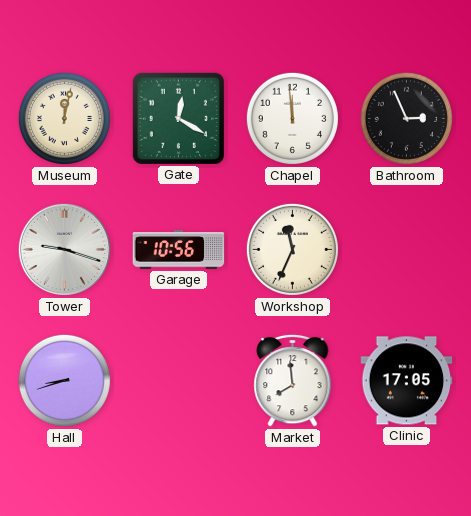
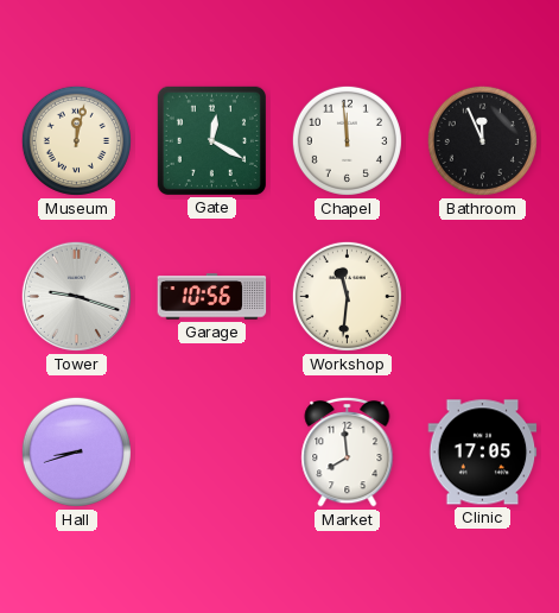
Bathroom: 2:56 -> 11:56
Workshop: 11:34 -> 11:31
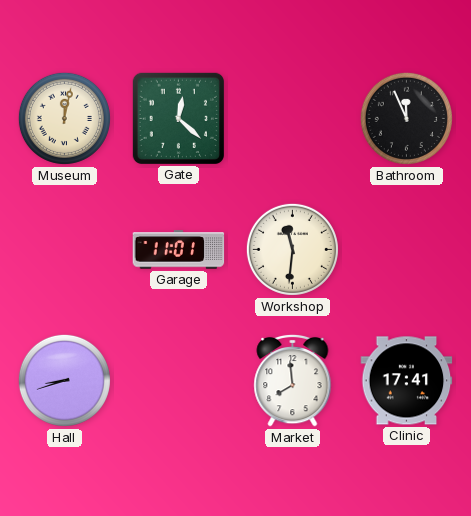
Gate: 12:20 -> 12:22
Chapel: 11:59 -> none
Tower: 9:18 -> none
Garage: 10:56 -> 11:01
Clinic: 17:05 -> 17:41
